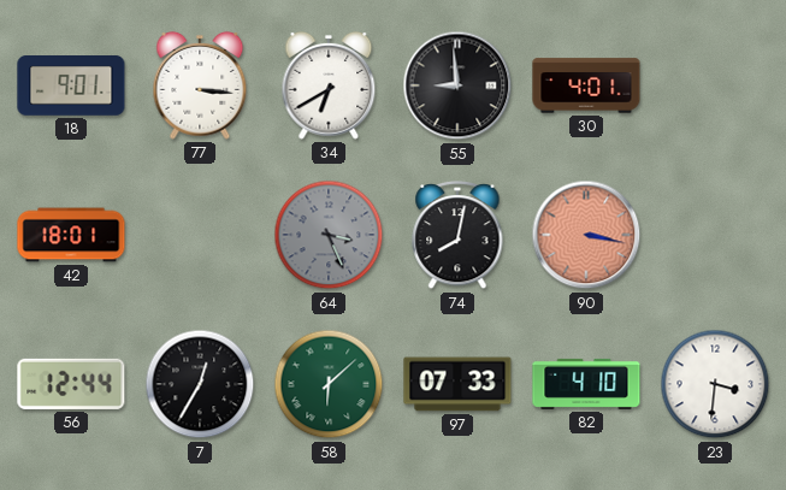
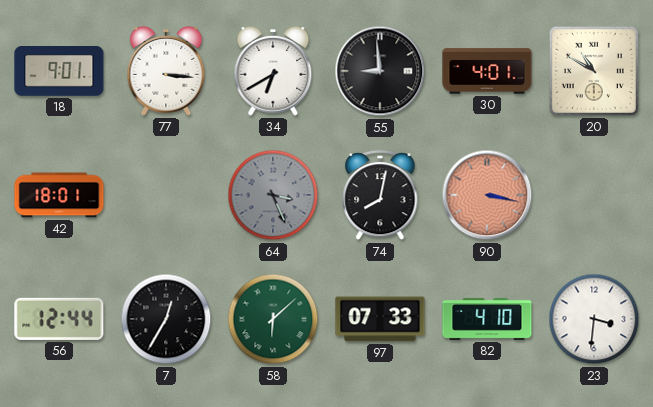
20: none -> 10:50
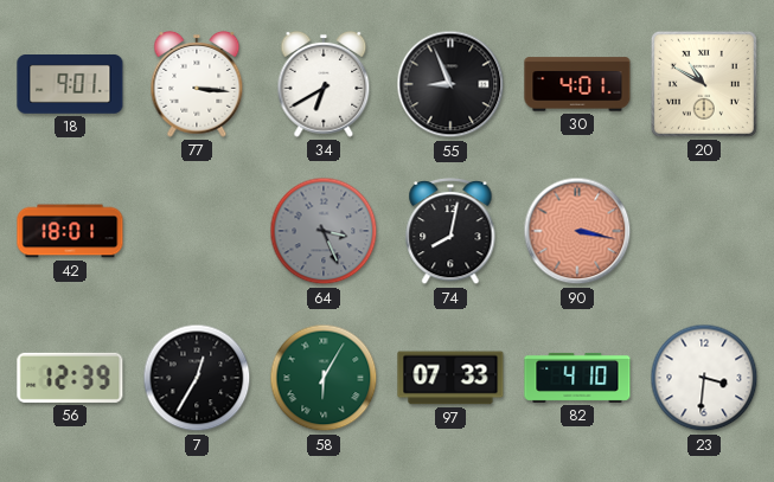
55: 8:59 -> 8:56
56: 12:44 -> 12:39
58: 6:08 -> 6:05
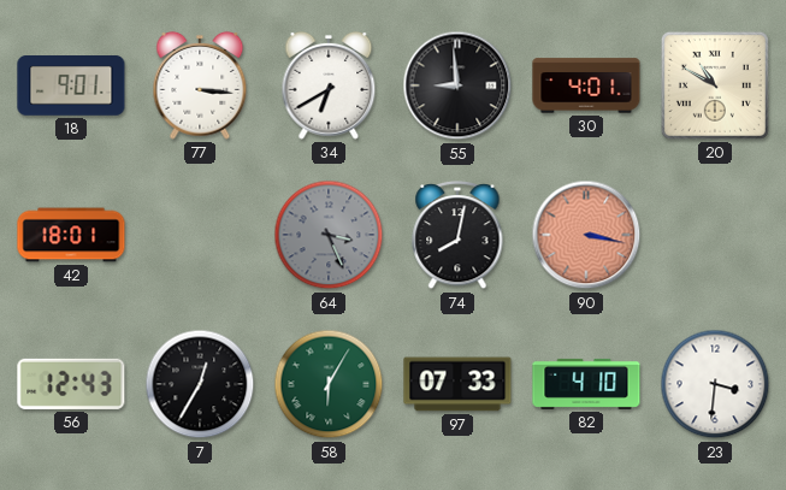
55: 8:56 -> 8:59
56: 12:39 -> 12:43
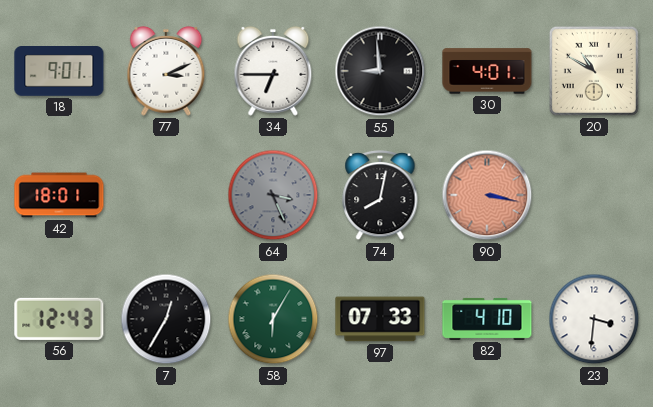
77: 3:16 -> 3:11
34: 6:40 -> 6:45
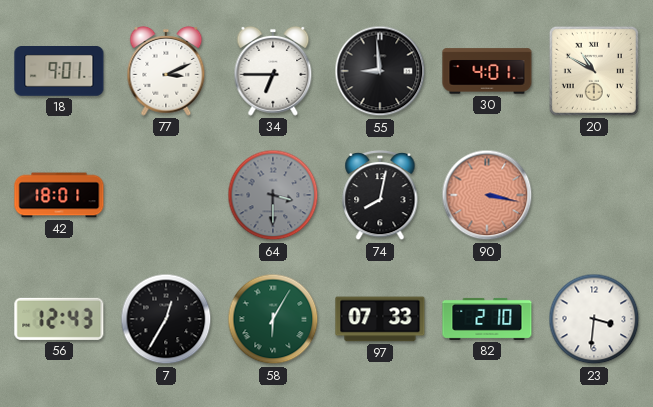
64: 3:26 -> 3:30
82: 4:10 -> 2:10
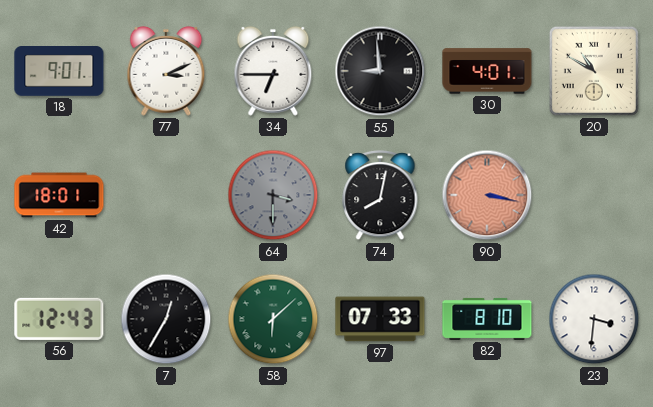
58: 6:05 -> 6:08
82: 2:10 -> 8:10
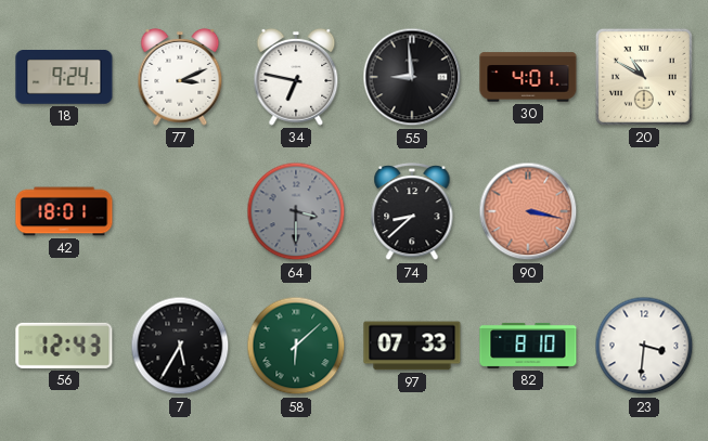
18: 9:01 -> 9:24
34: 6:45 -> 6:47
74: 8:02 -> 8:38
7: 12:35 -> 5:35
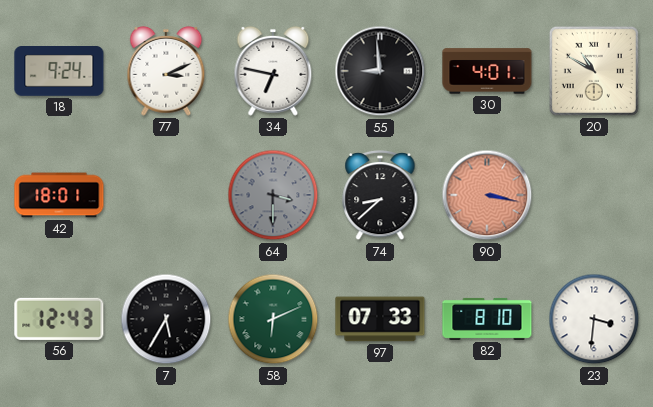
58: 6:08 -> 6:11
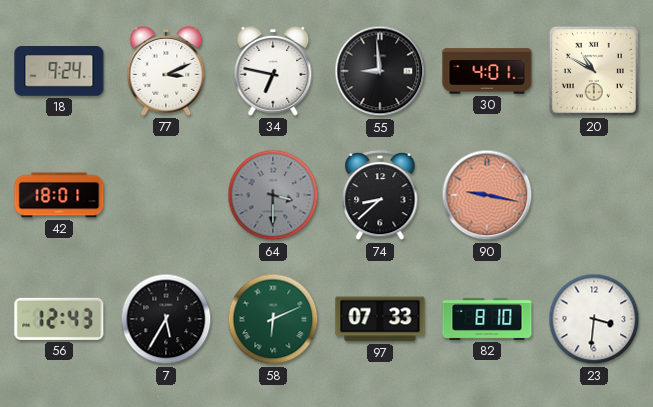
90: 3:17 -> 9:17
